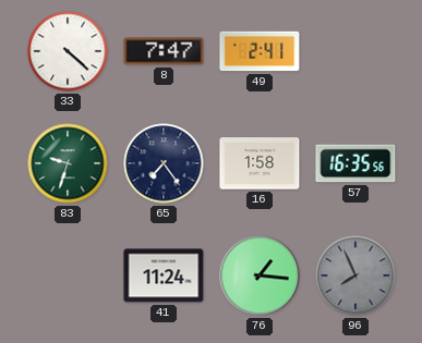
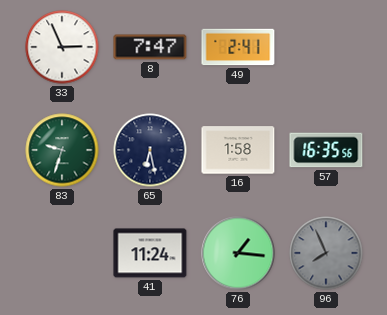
33: 4:22 -> 2:56
65: 7:24 -> 6:28
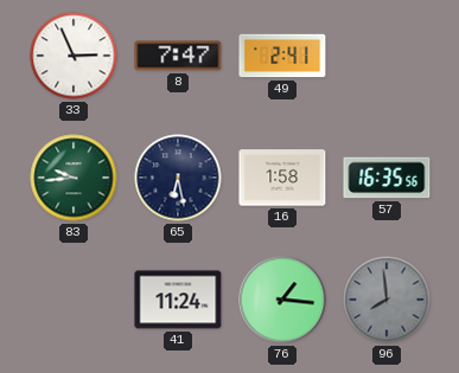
83: 9:33 -> 9:44
96: 7:56 -> 7:59
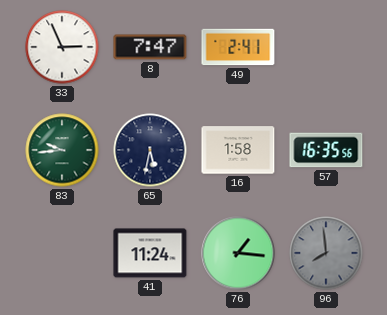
65: 6:28 -> 5:32
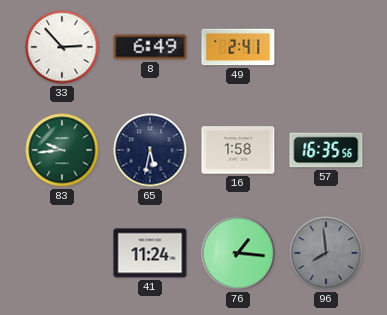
33: 2:56 -> 2:53
8: 7:47 -> 6:49
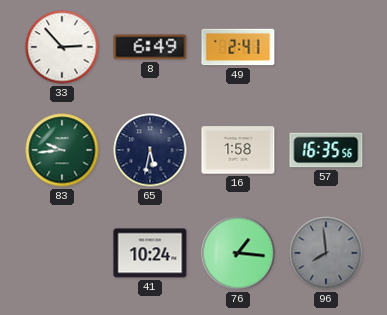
41: 11:24 -> 10:24
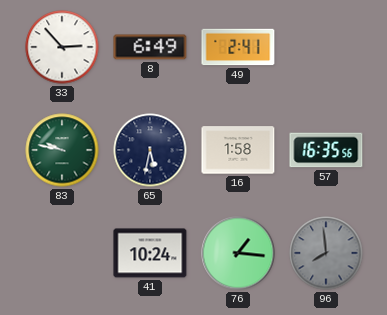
83: 9:44 -> 9:47
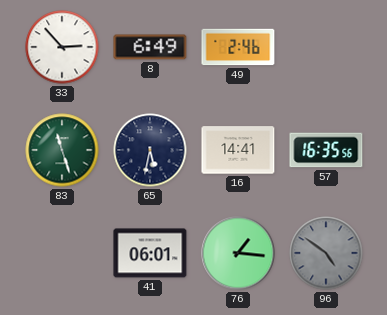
49: 2:41 -> 2:46
83: 9:47 -> 11:27
16: 1:58 -> 14:41
41: 10:24 -> 06:01
96: 7:59 -> 4:51
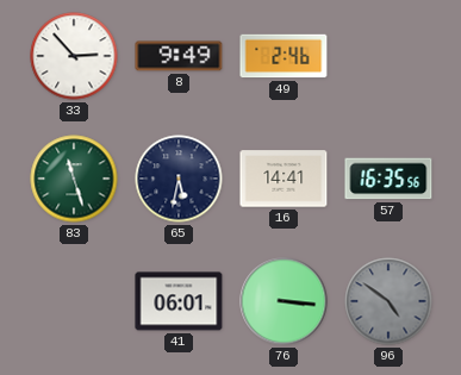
8: 6:49 -> 9:49
76: 1:16 -> 3:16
